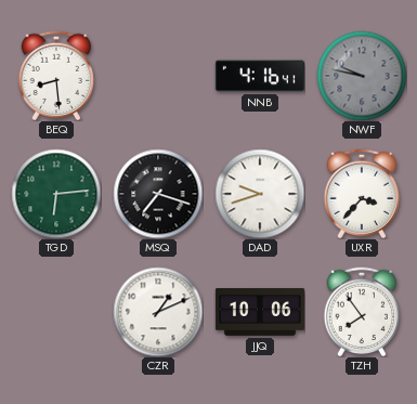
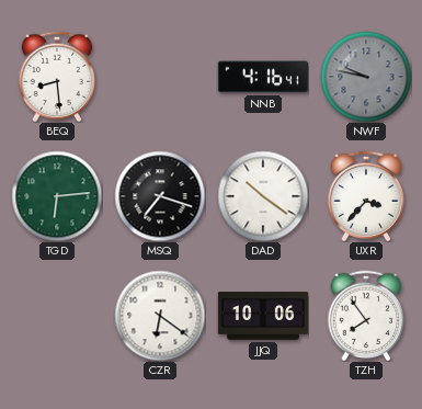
DAD: 9:42 -> 10:21
CZR: 1:11 -> 6:21
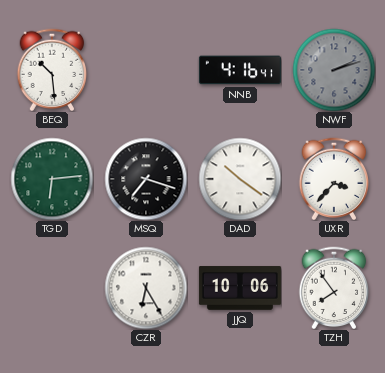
BEQ: 8:29 -> 10:29
NWF: 9:47 -> 2:12
CZR: 6:21 -> 6:25
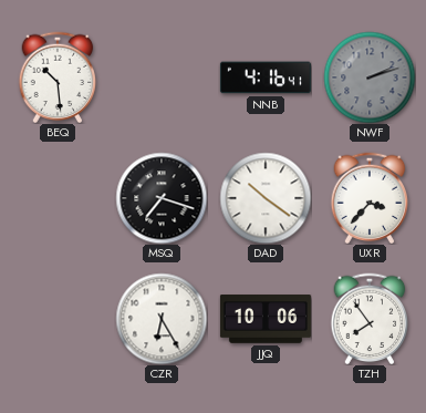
TGD: 6:14 -> none
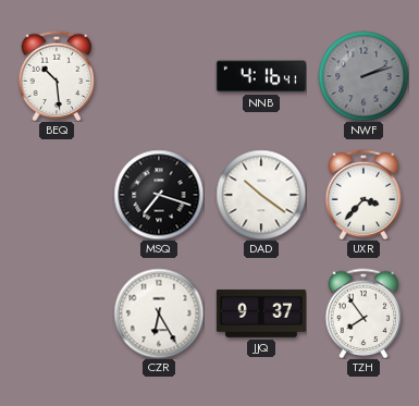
JJQ: 10:06 -> 9:37
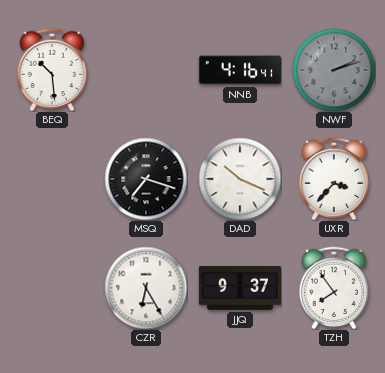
DAD: 10:21 -> 10:19
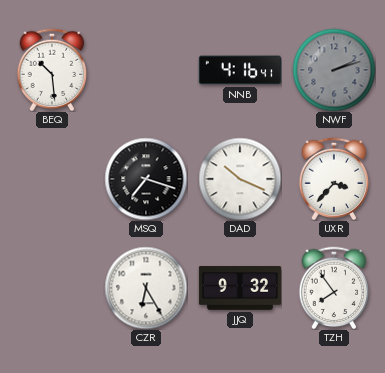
JJQ: 9:37 -> 9:32
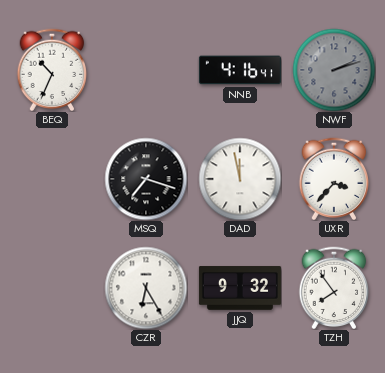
BEQ: 10:29 -> 10:34
DAD: 10:19 -> 11:58
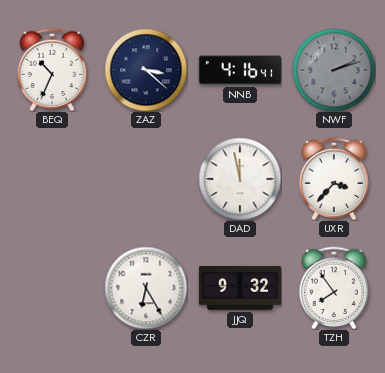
ZAZ: none -> 3:22
MSQ: 7:18 -> none
